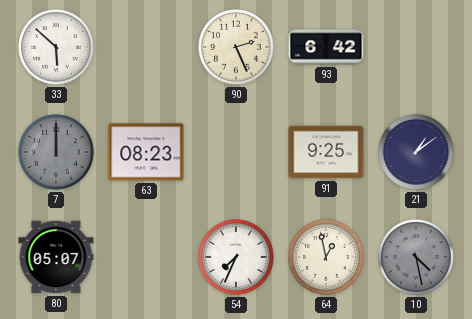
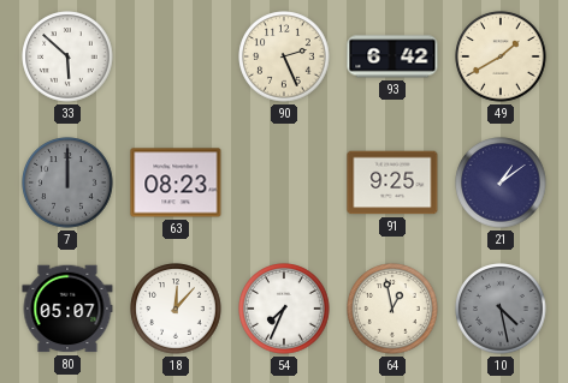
49: none -> 1:40
18: none -> 12:07
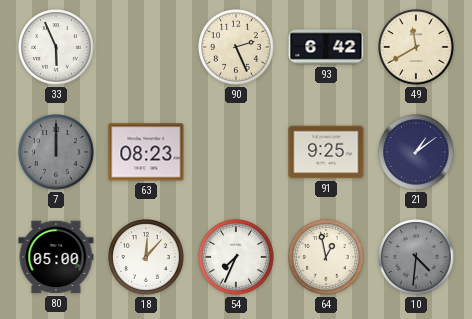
33: 5:52 -> 5:56
49: 1:40 -> 11:40
80: 05:07 -> 05:00
10: 4:28 -> 4:31
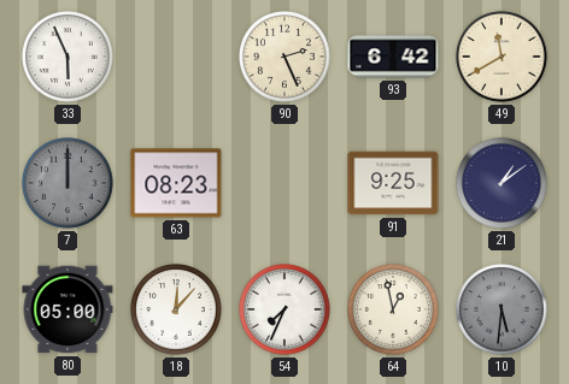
10: 4:31 -> 5:31
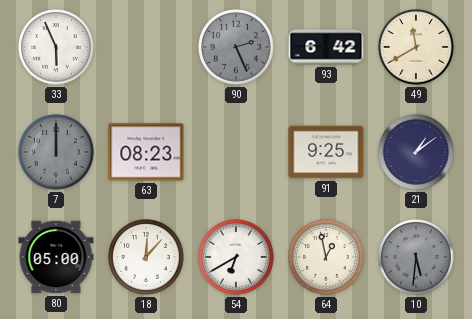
90 dial: cream -> grey
54: 7:34 -> 6:40
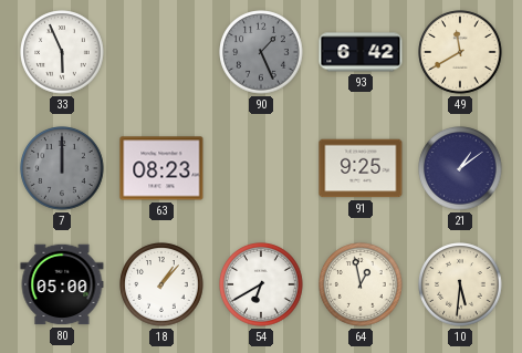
90: 2:26 -> 1:26
18: 12:07 -> 1:07
10 dial: grey -> cream
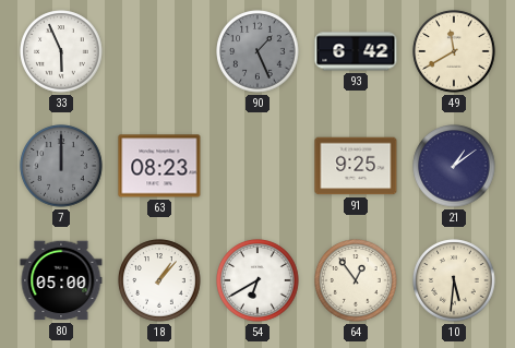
64: 12:58 -> 12:54
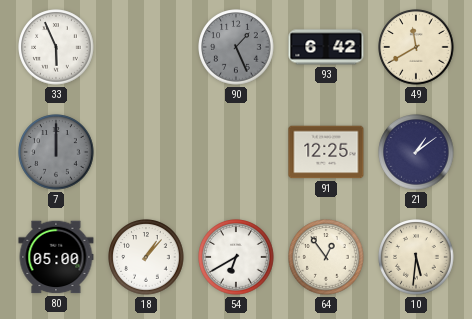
63: 08:23 -> none
91: 9:25 -> 12:25
